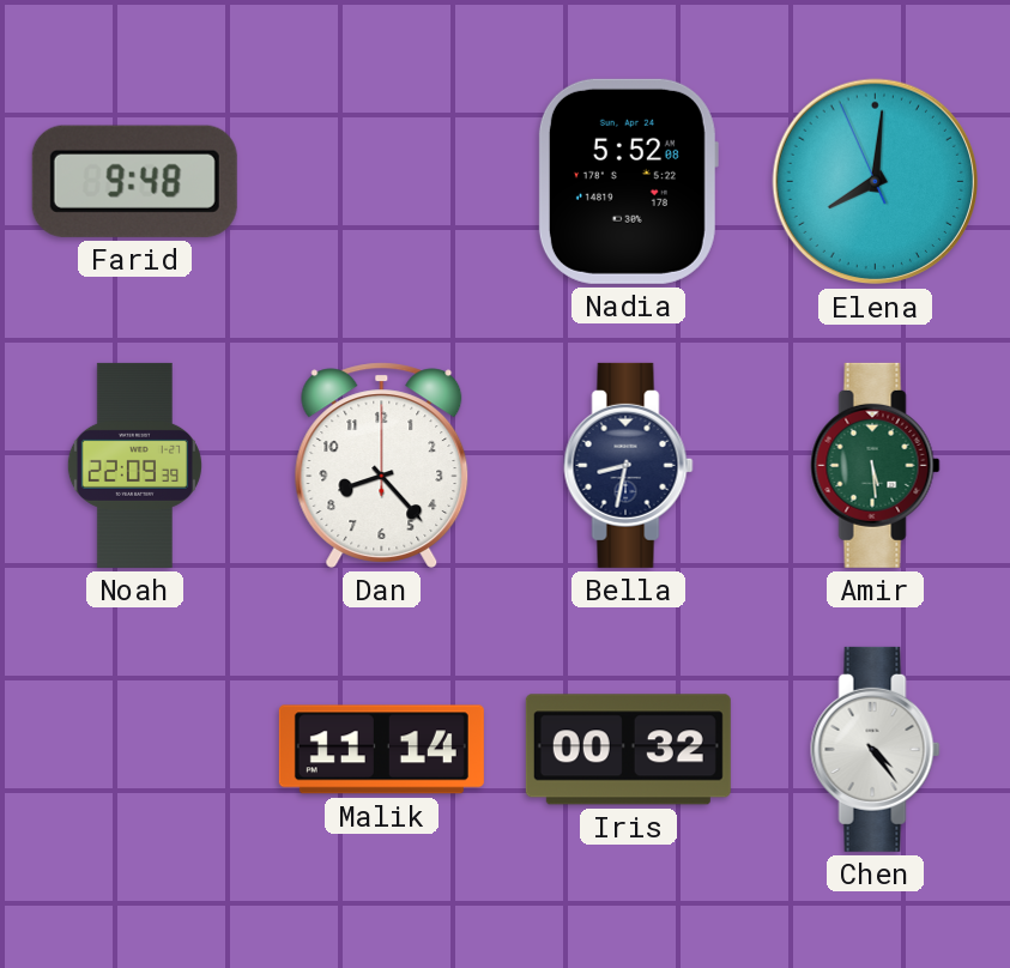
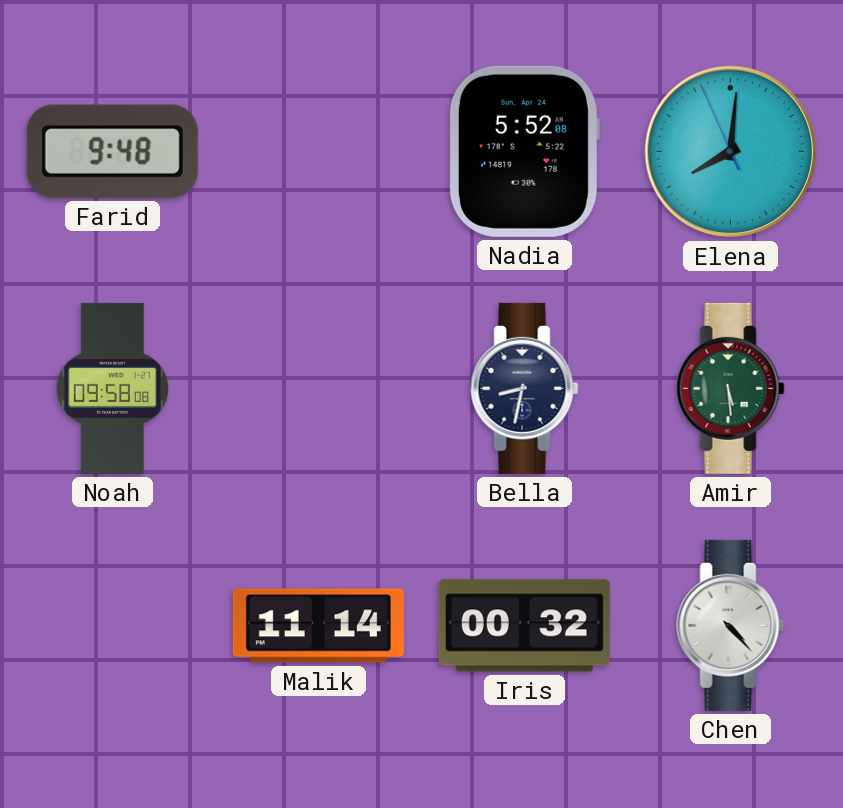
Noah: 22:09 -> 09:58
Dan: 8:23 -> none
Chen: 4:24 -> 4:23
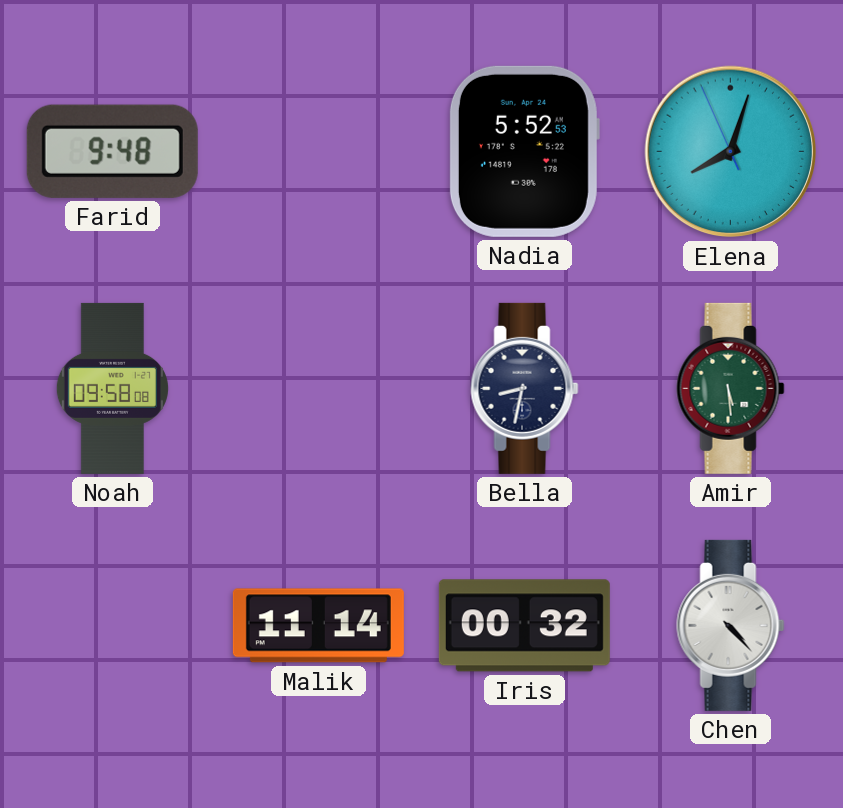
Nadia: 5:52:08 -> 5:52:53
Elena: 8:00 -> 8:02
